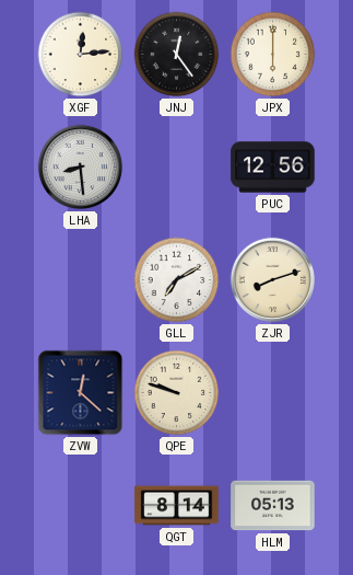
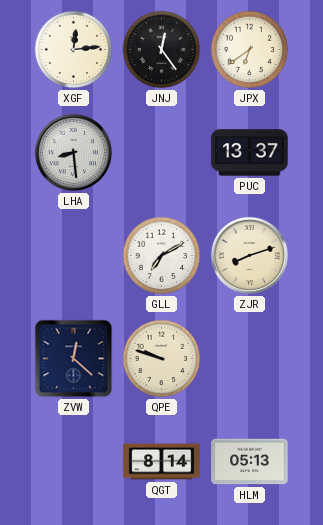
JPX: 6:00 -> 6:39
PUC: 12:56 -> 13:37
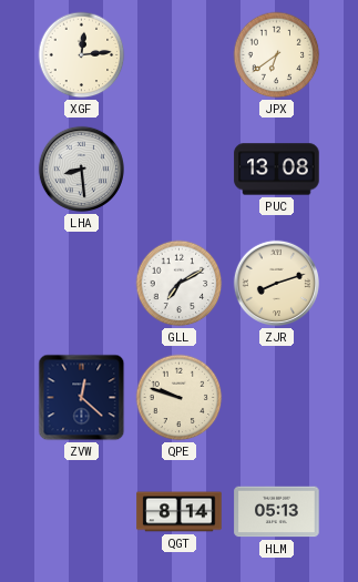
JNJ: 12:24 -> none
PUC: 13:37 -> 13:08
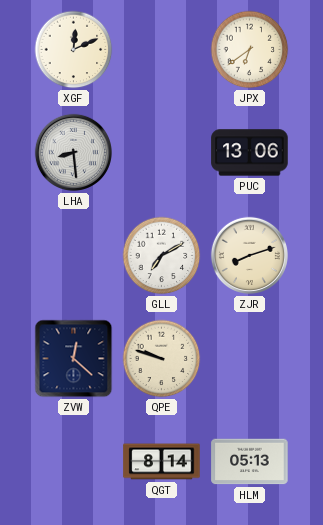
XGF: 12:14 -> 12:11
PUC: 13:08 -> 13:06
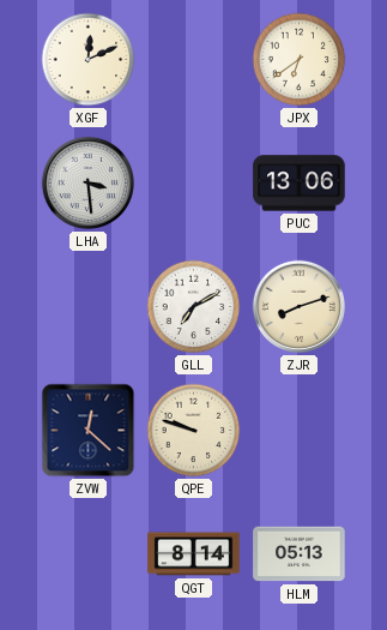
LHA: 8:29 -> 3:29
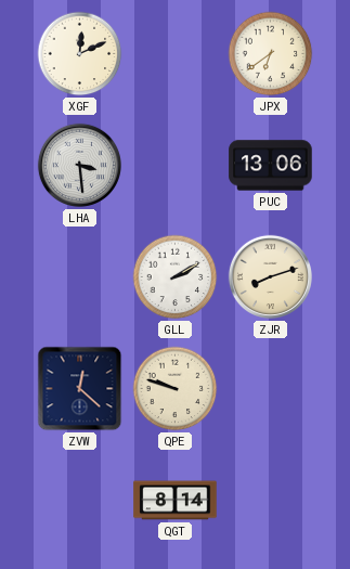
GLL: 7:10 -> 2:10
HLM: 05:13 -> none
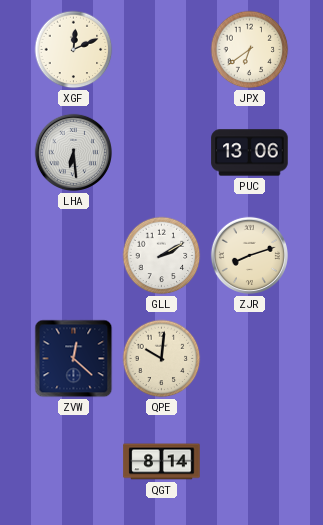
LHA: 3:29 -> 6:29
QPE: 9:48 -> 10:01
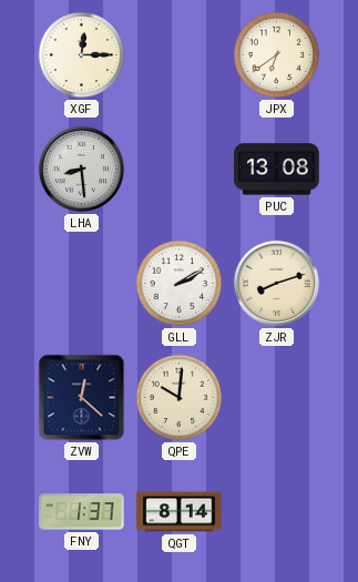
XGF: 12:11 -> 12:15
LHA: 6:29 -> 8:29
PUC: 13:06 -> 13:08
FNY: none -> 1:37
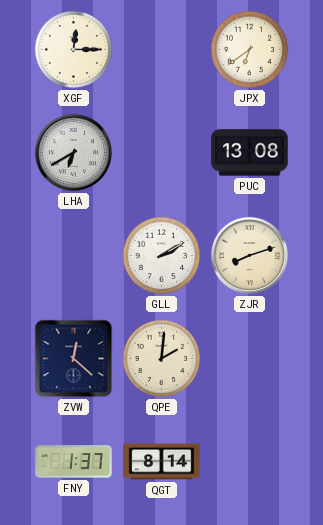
LHA: 8:29 -> 6:40
QPE: 10:01 -> 2:01
